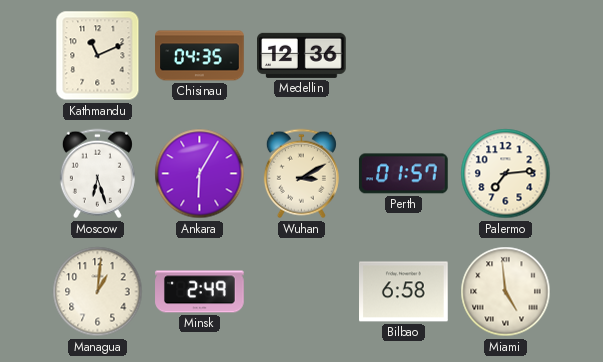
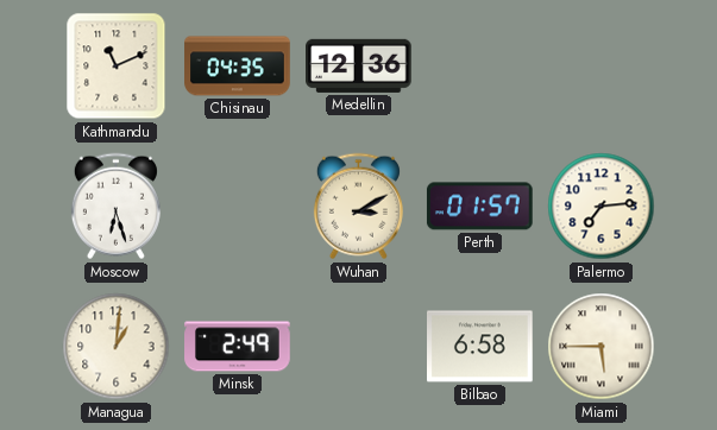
Ankara: 6:05 -> none
Miami: 4:59 -> 5:45
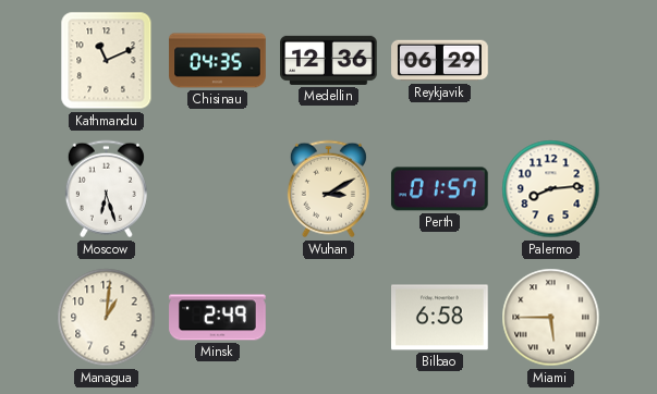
Reykjavik: none -> 06:29
Palermo: 7:14 -> 8:14
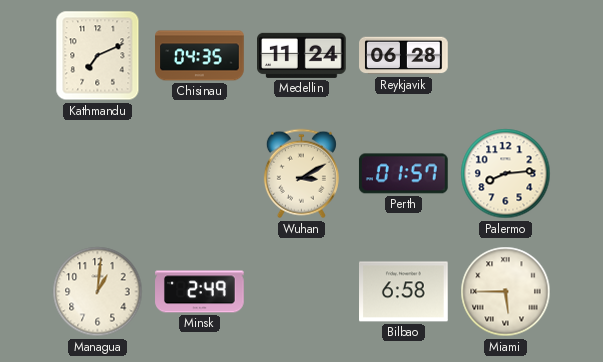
Kathmandu: 11:11 -> 7:11
Medellin: 12:36 -> 11:24
Reykjavik: 06:29 -> 06:28
Moscow: 6:27 -> none
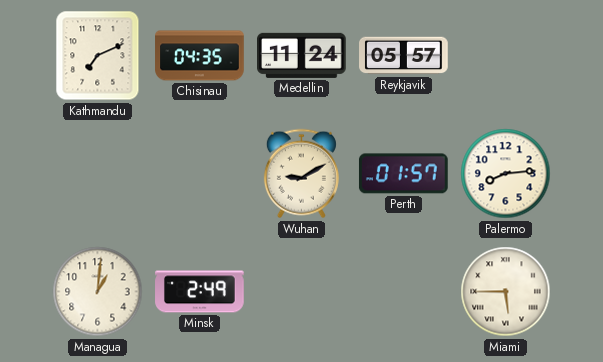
Reykjavik: 06:28 -> 05:57
Wuhan: 3:10 -> 9:10
Bilbao: 6:58 -> none
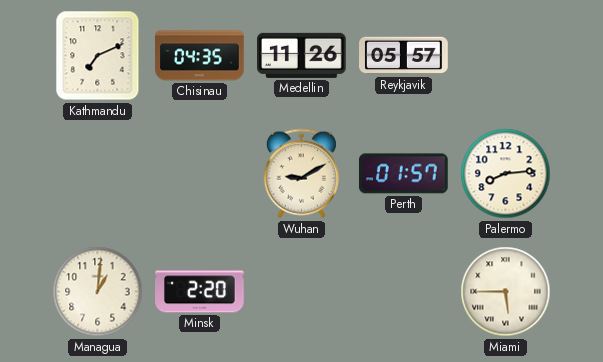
Medellin: 11:24 -> 11:26
Minsk: 2:49 -> 2:20
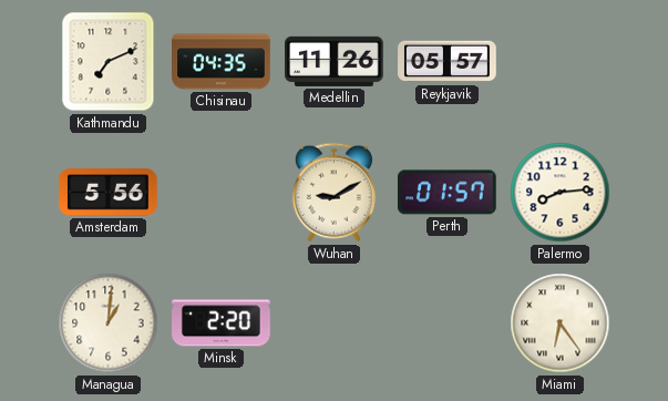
Amsterdam: none -> 5:56
Miami: 5:45 -> 6:24
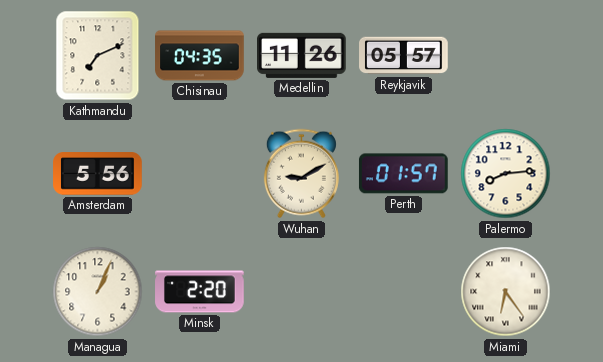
Managua: 1:01 -> 1:04
